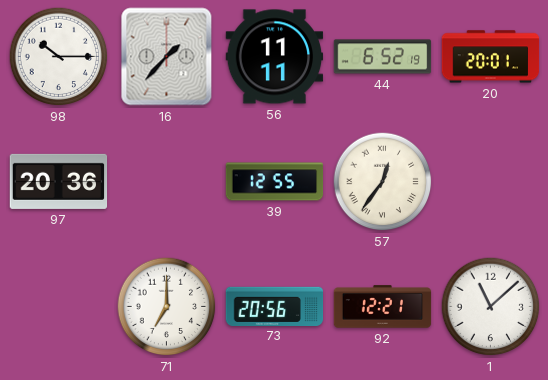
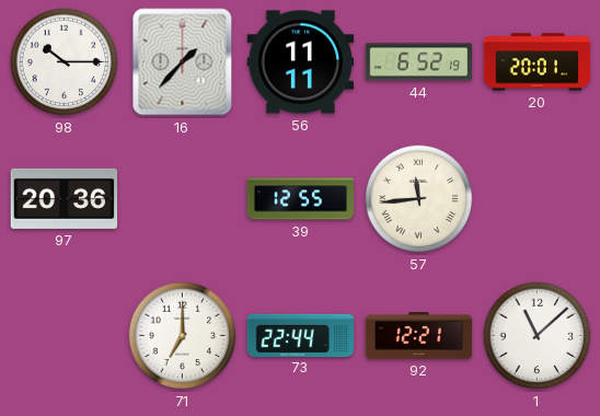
57: 12:36 -> 11:44
73: 20:56 -> 22:44
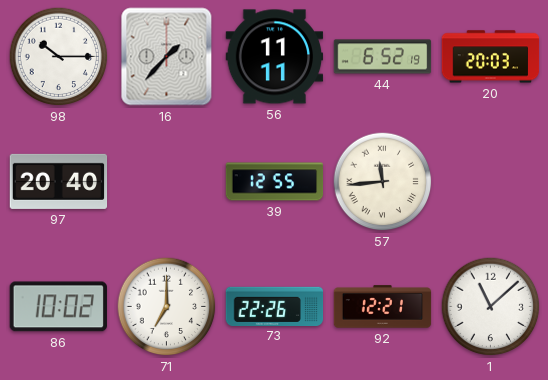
20: 20:01 -> 20:03
97: 20:36 -> 20:40
86: none -> 10:02
73: 22:44 -> 22:26
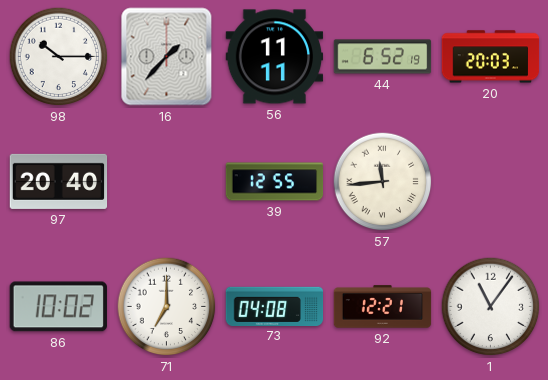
73: 22:26 -> 04:08
1: 11:08 -> 11:06
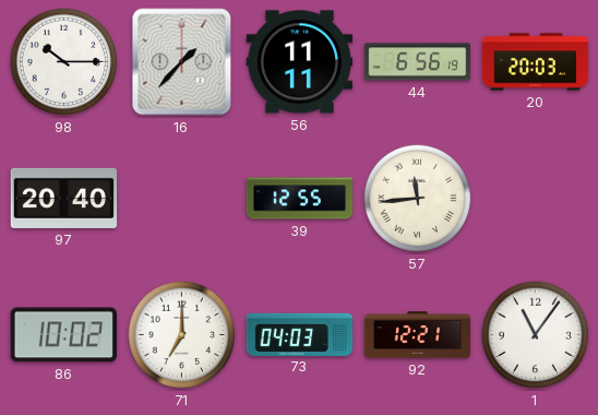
44: 6:52 -> 6:56
73: 04:08 -> 04:03
